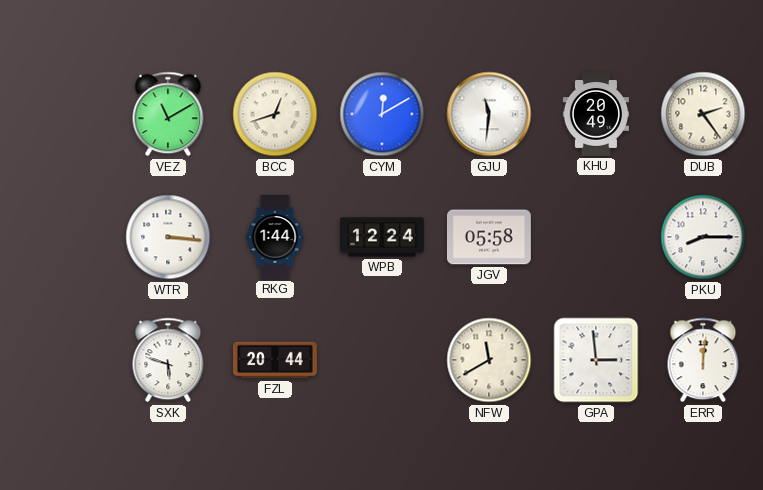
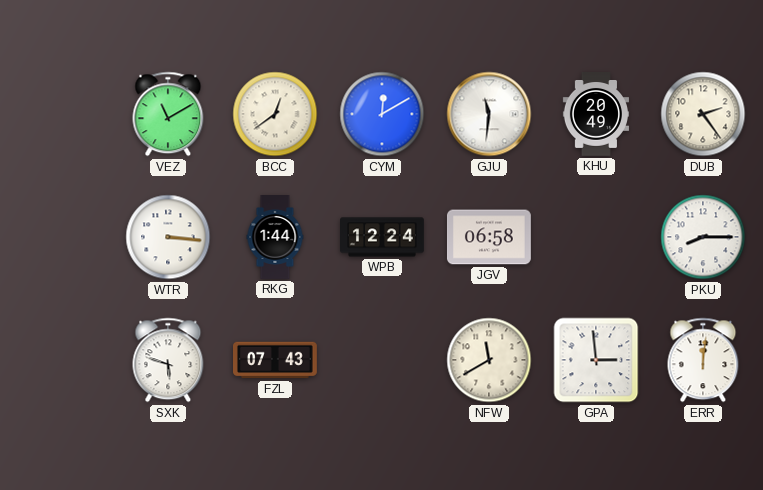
BCC: 12:42 -> 12:39
JGV: 05:58 -> 06:58
FZL: 20:44 -> 07:43
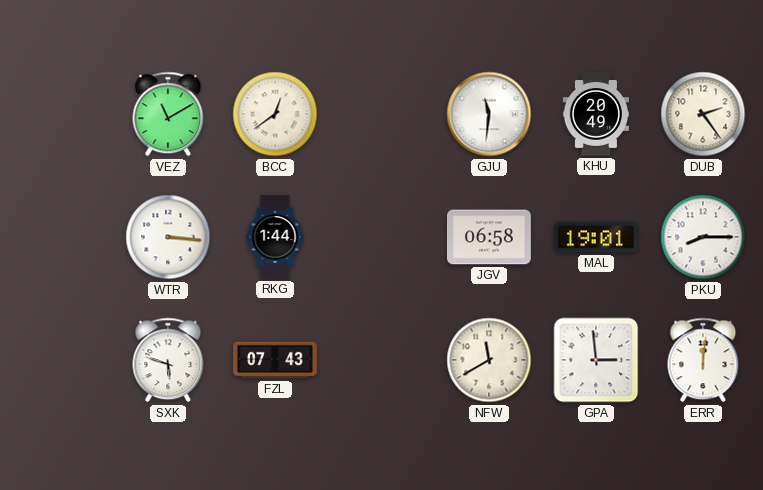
CYM: 12:10 -> none
WPB: 12:24 -> none
MAL: none -> 19:01
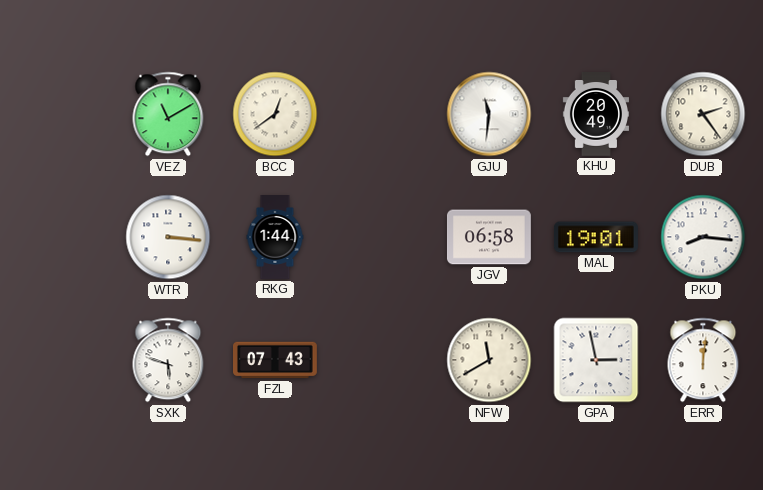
PKU: 8:15 -> 8:16
GPA: 2:59 -> 2:58
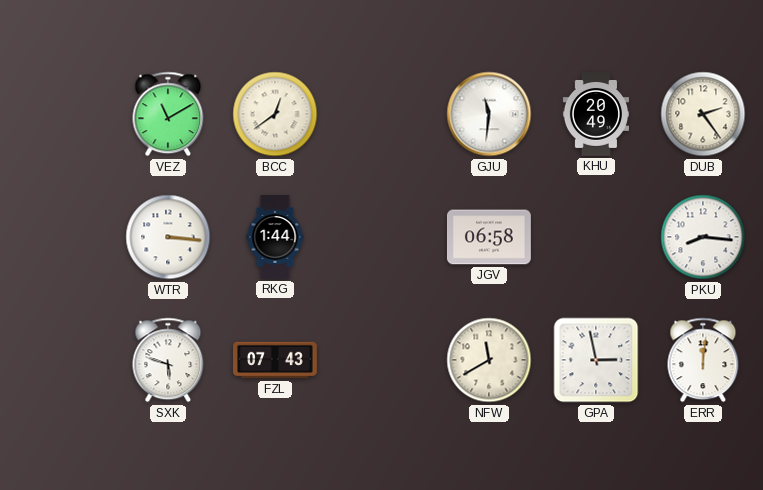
MAL: 19:01 -> none
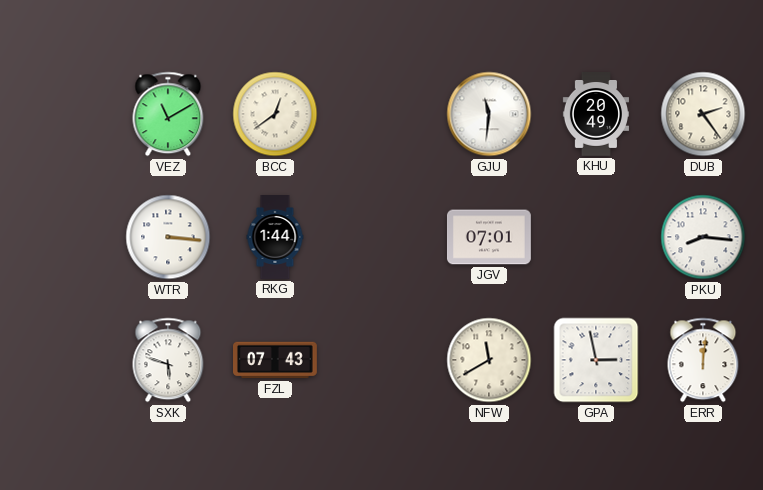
JGV: 06:58 -> 07:01
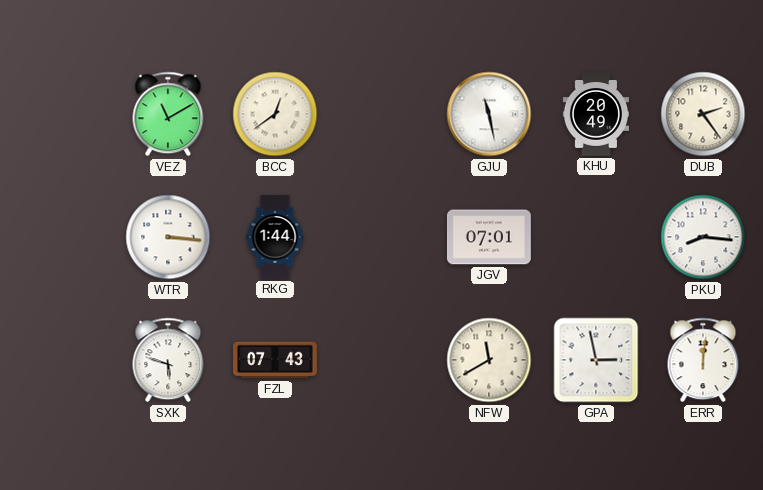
GJU: 11:31 -> 11:28
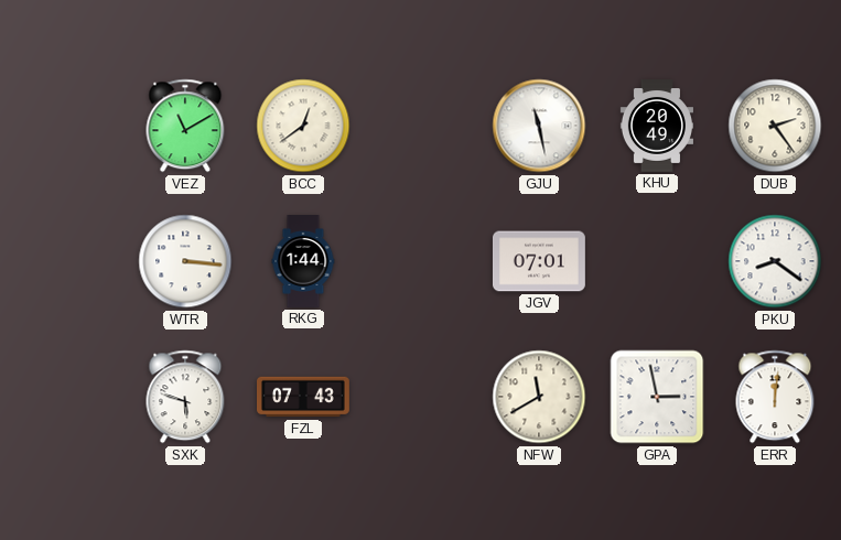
PKU: 8:16 -> 8:21
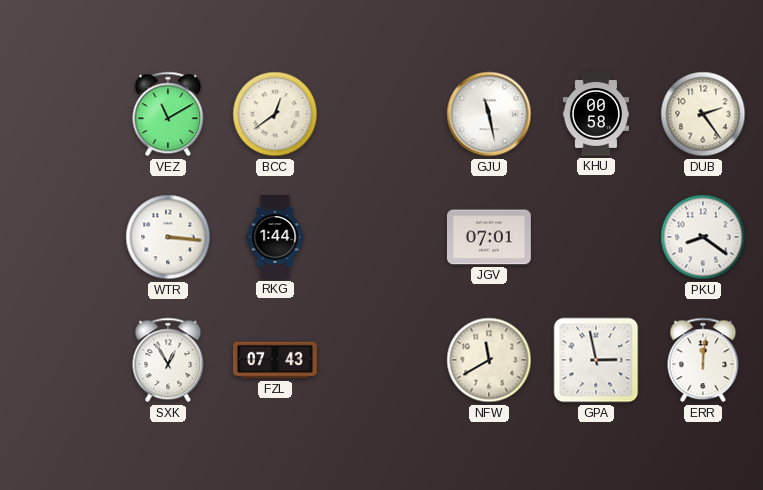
KHU: 20:49 -> 00:58
SXK: 5:48 -> 12:55
